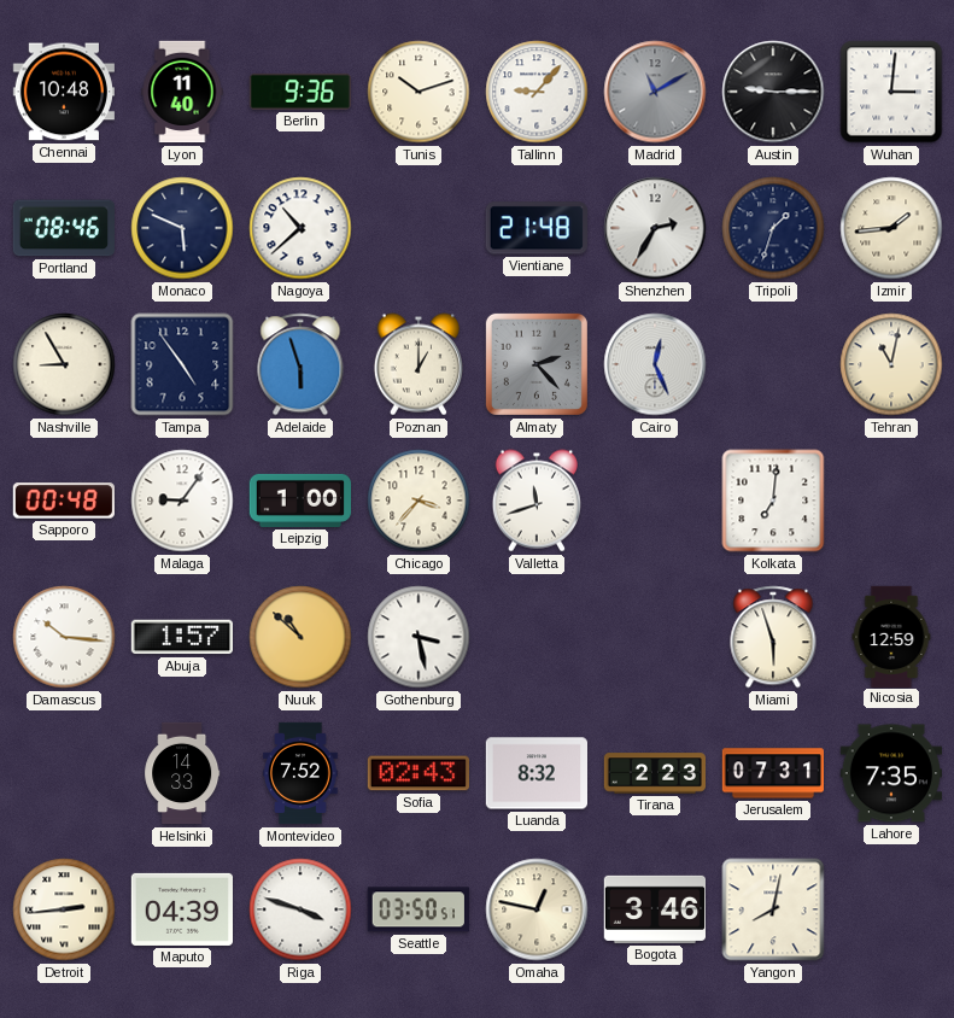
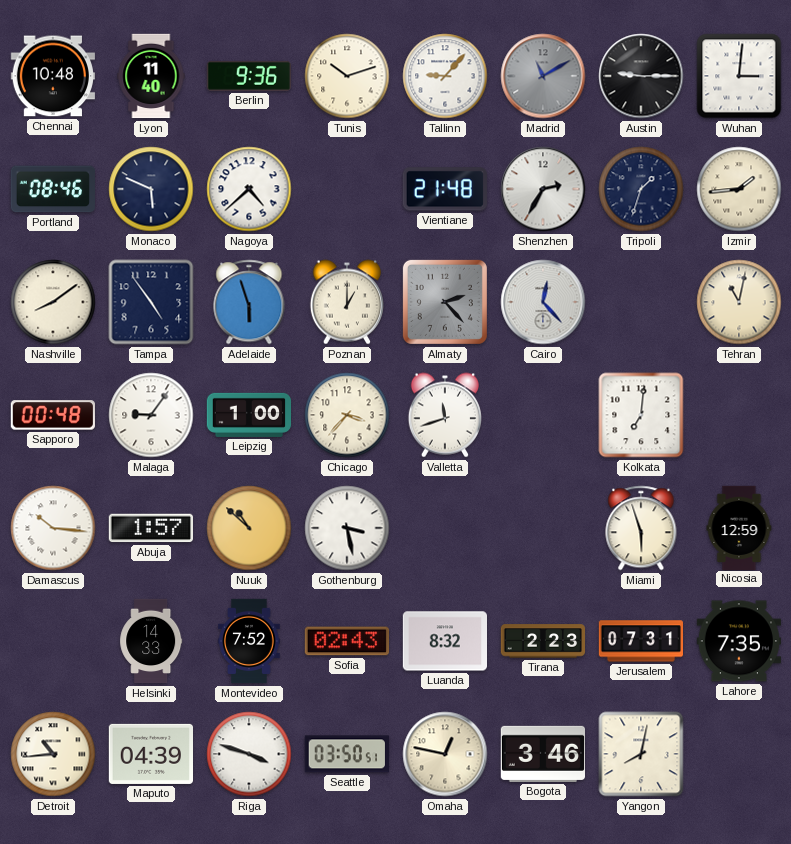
Nagoya: 10:38 -> 4:38
Nashville: 8:55 -> 8:09
Cairo: 12:26 -> 12:23
Detroit: 2:44 -> 10:44
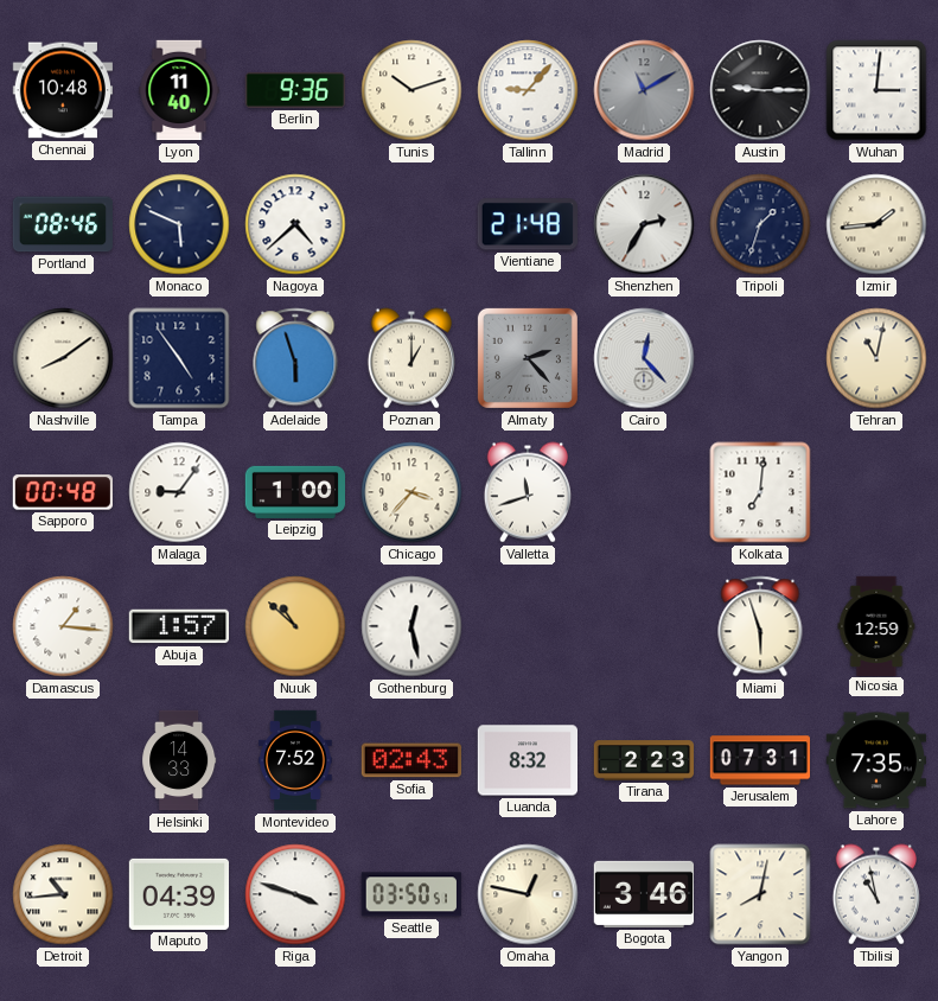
Damascus: 10:16 -> 1:16
Gothenburg: 3:28 -> 12:28
Tbilisi: none -> 10:58
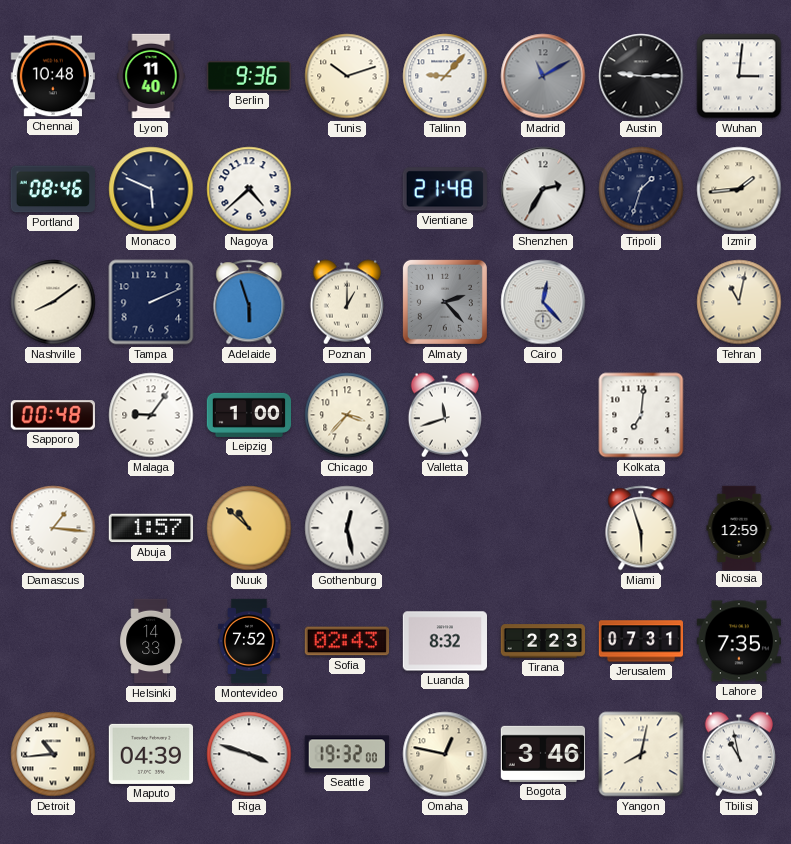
Tampa: 4:54 -> 2:11
Seattle: 03:50 -> 19:32
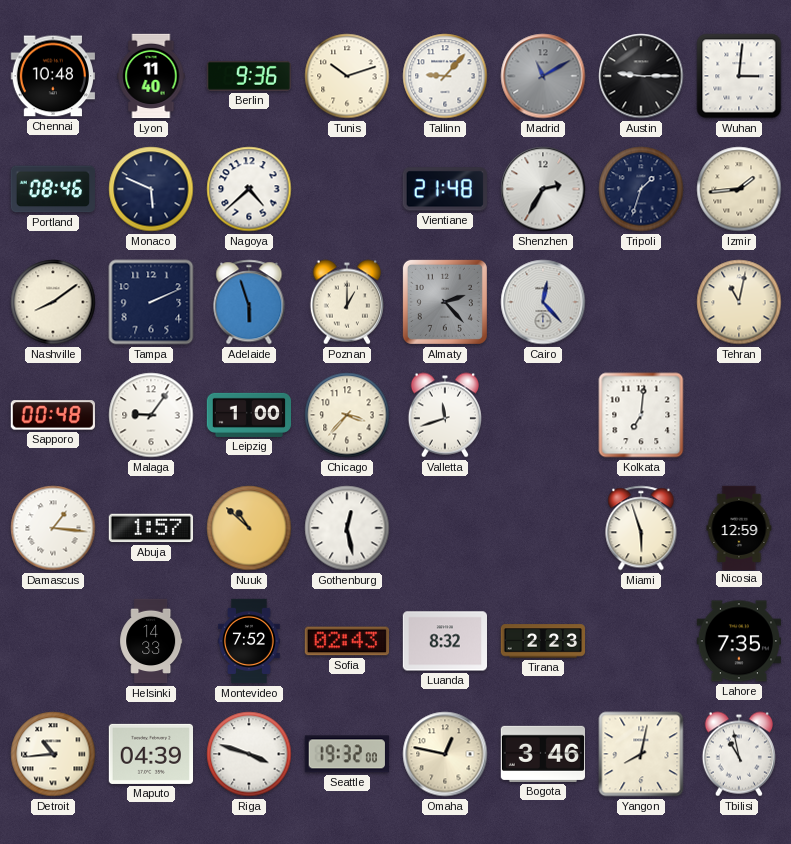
Jerusalem: 07:31 -> none
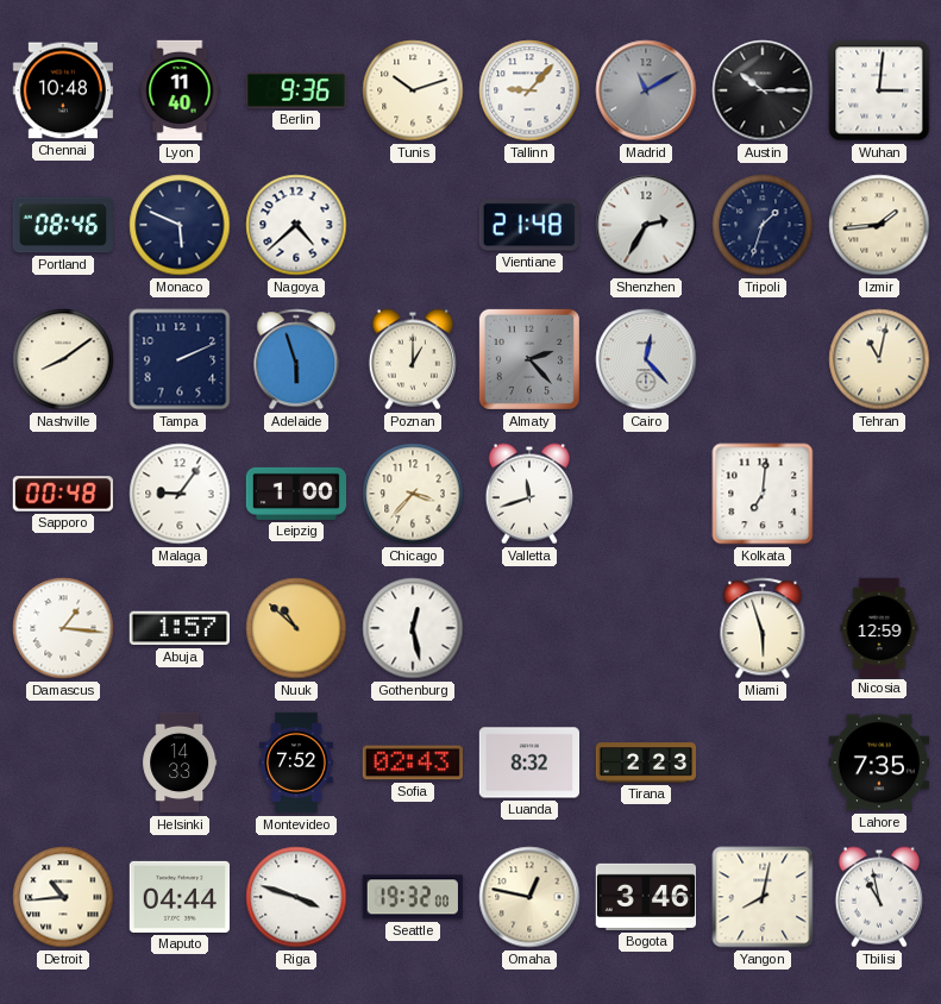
Austin: 9:15 -> 10:15
Maputo: 04:39 -> 04:44
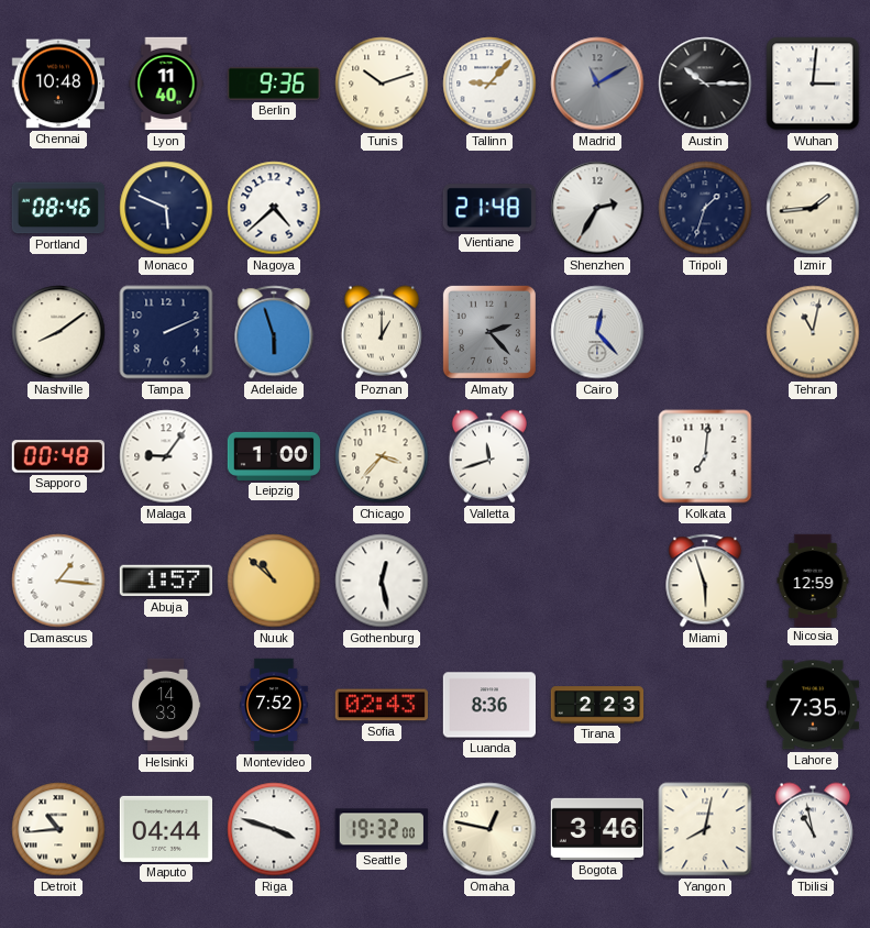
Luanda: 8:32 -> 8:36
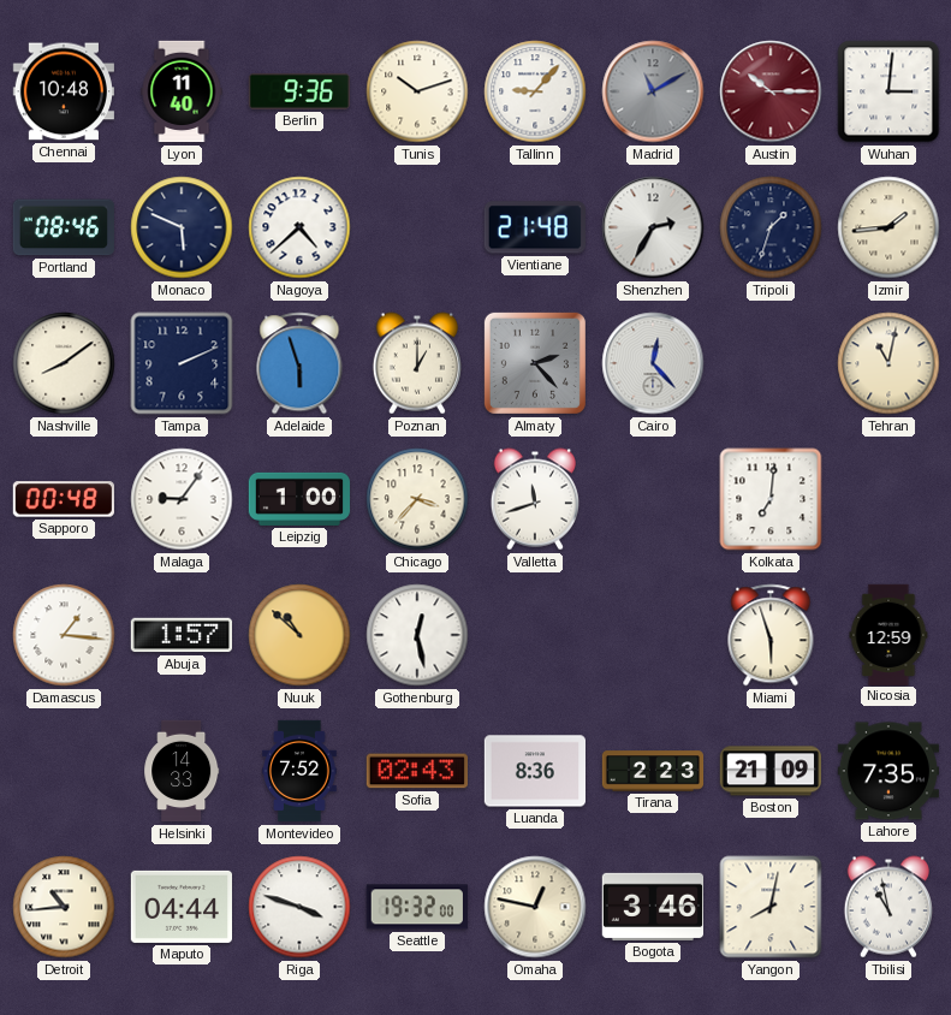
Austin dial: black -> burgundy
Boston: none -> 21:09
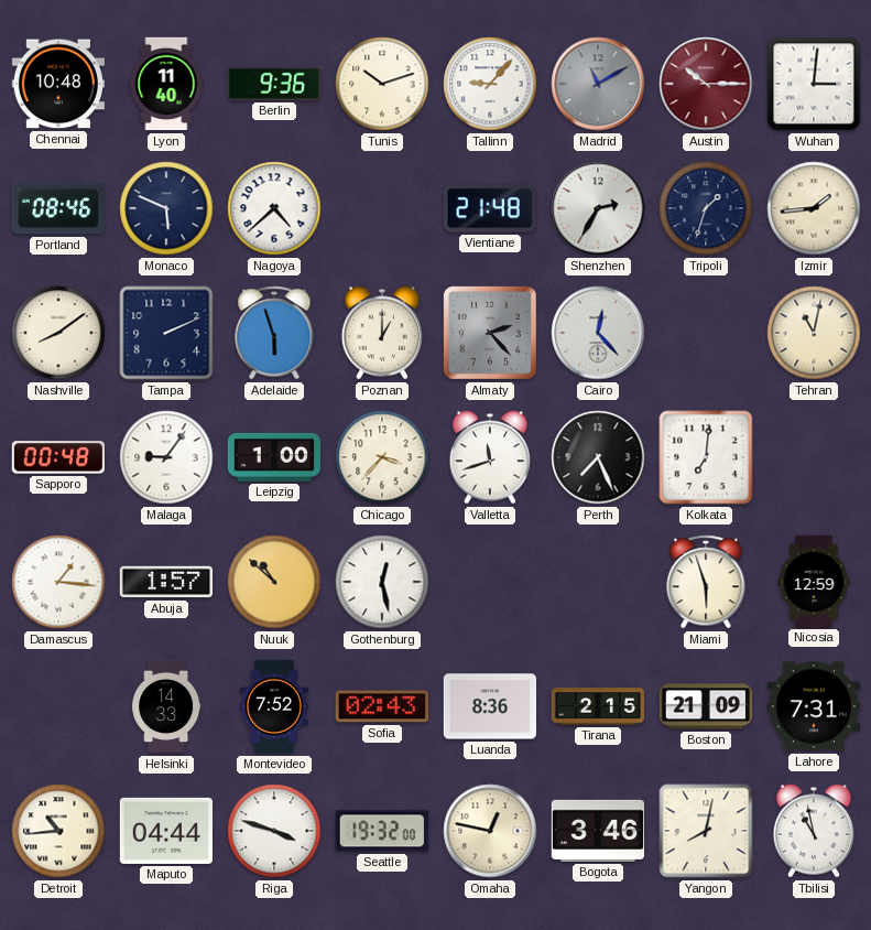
Perth: none -> 7:26
Tirana: 2:23 -> 2:15
Lahore: 7:35 -> 7:31
